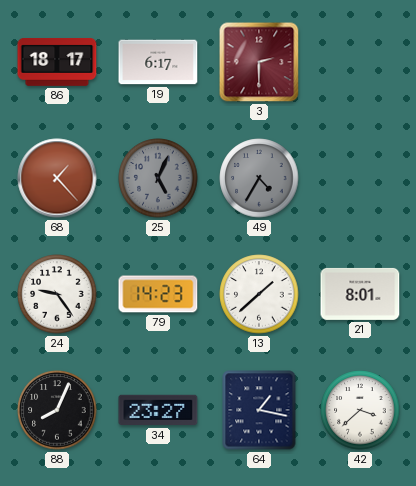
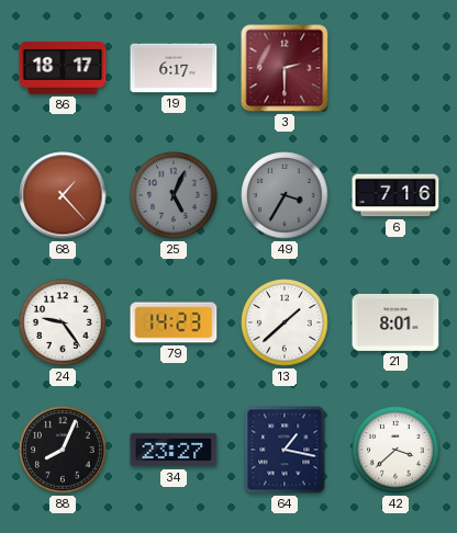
49: 4:35 -> 3:35
6: none -> 7:16
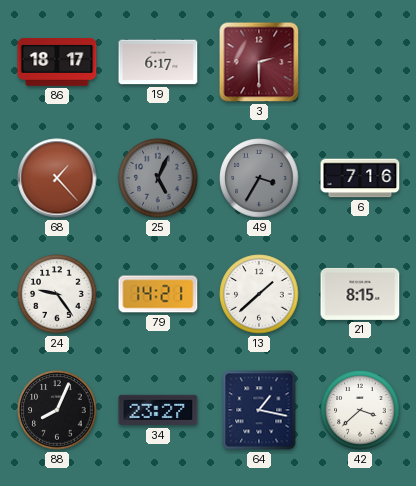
79: 14:23 -> 14:21
21: 8:01 -> 8:15
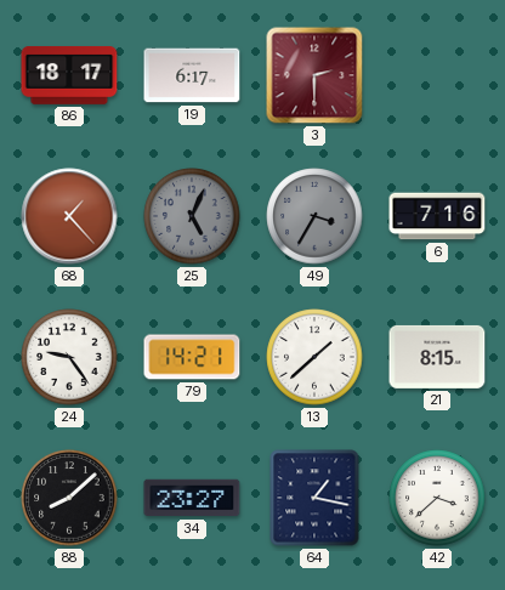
88: 8:04 -> 8:08
